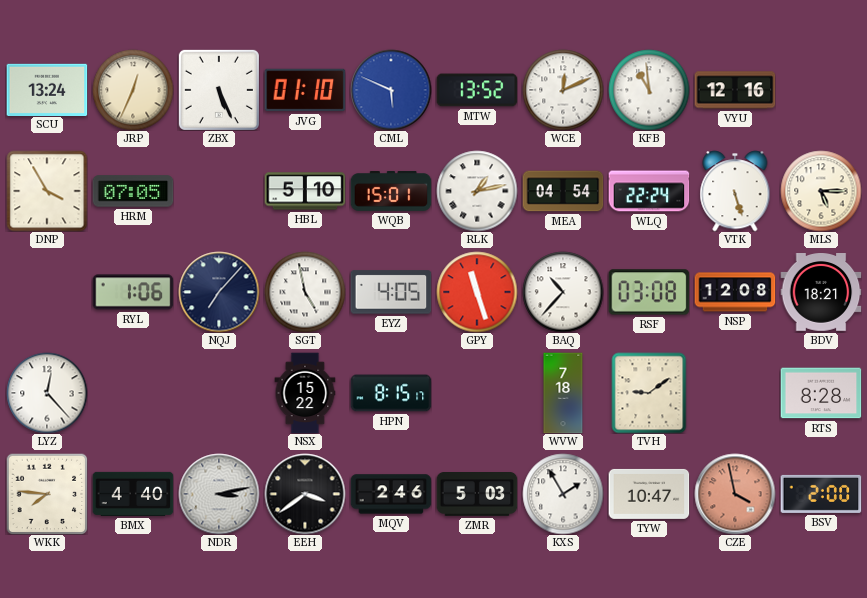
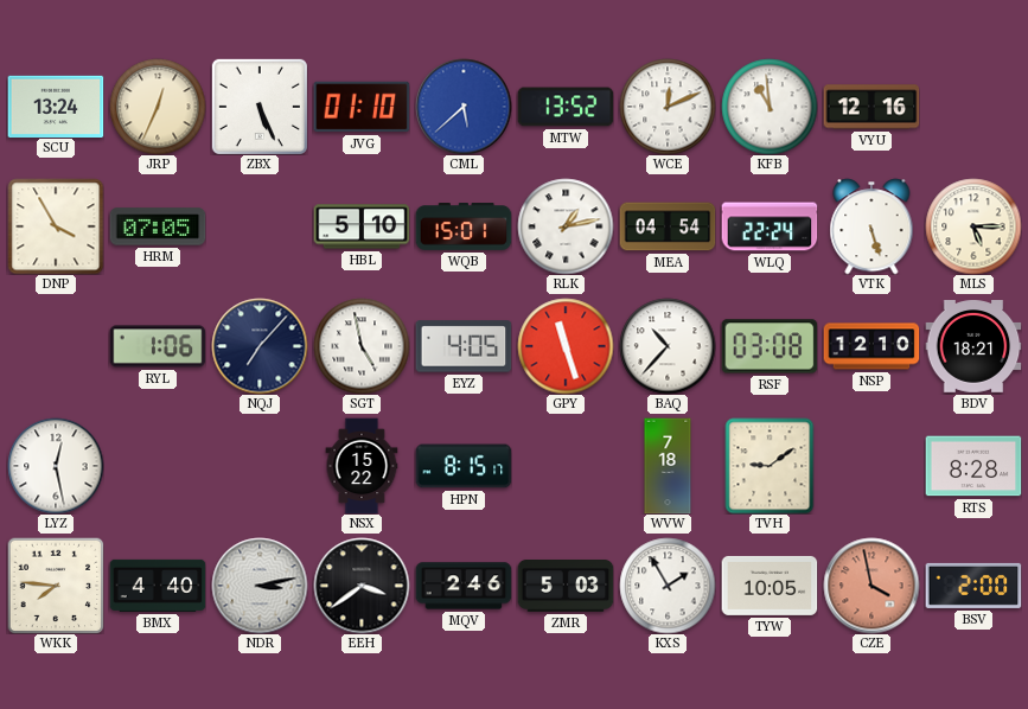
CML: 5:49 -> 5:38
NSP: 12:08 -> 12:10
LYZ: 12:23 -> 12:28
TYW: 10:47 -> 10:05
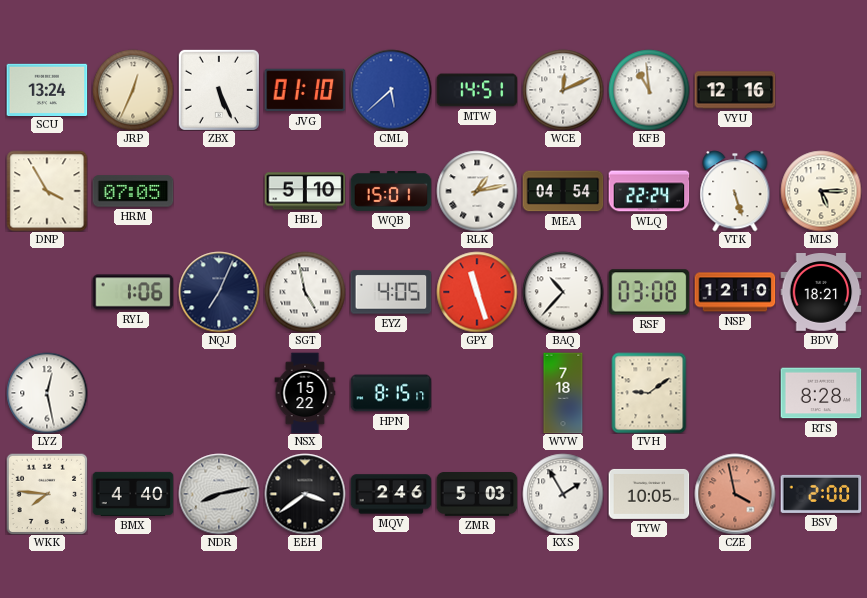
MTW: 13:52 -> 14:51
NQJ: 7:07 -> 7:04
NDR: 3:13 -> 8:13
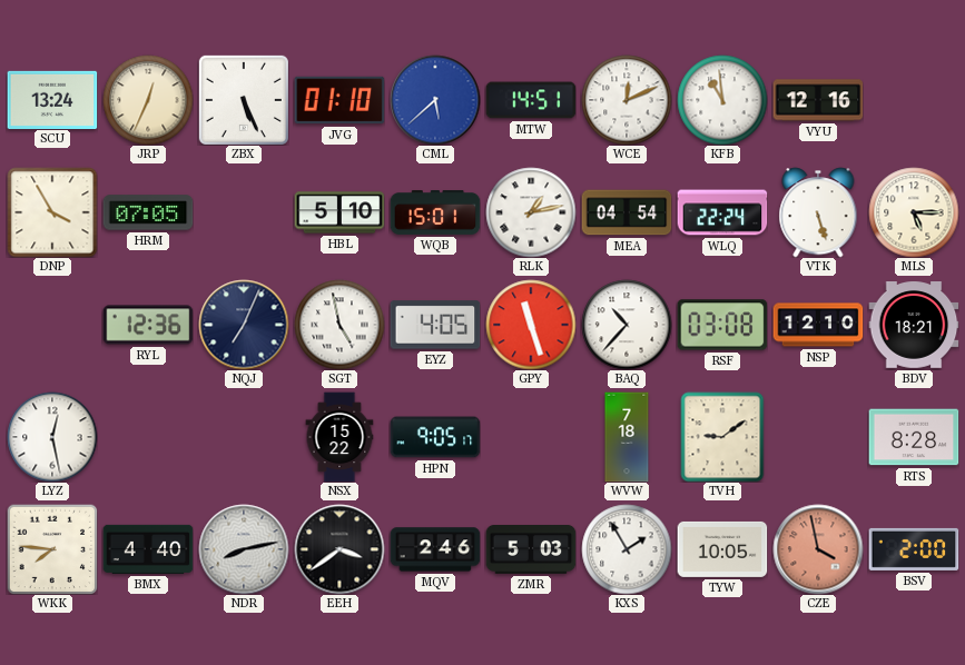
RYL: 1:06 -> 12:36
HPN: 8:15 -> 9:05
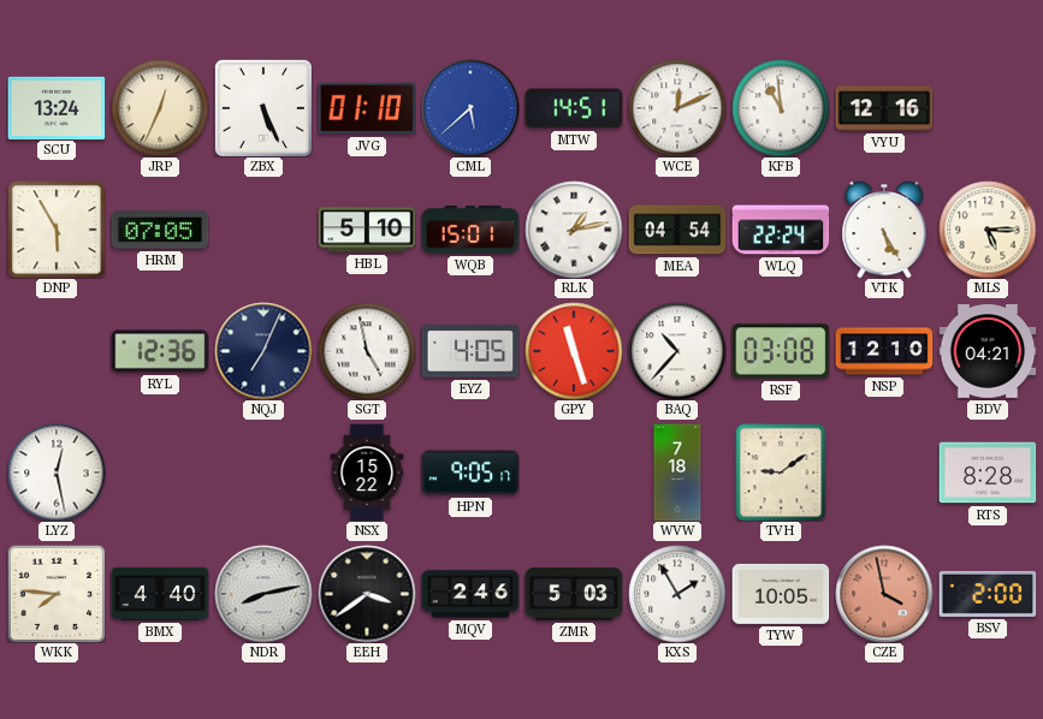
DNP: 3:55 -> 5:55
VTK: 5:27 -> 5:25
BDV: 18:21 -> 04:21
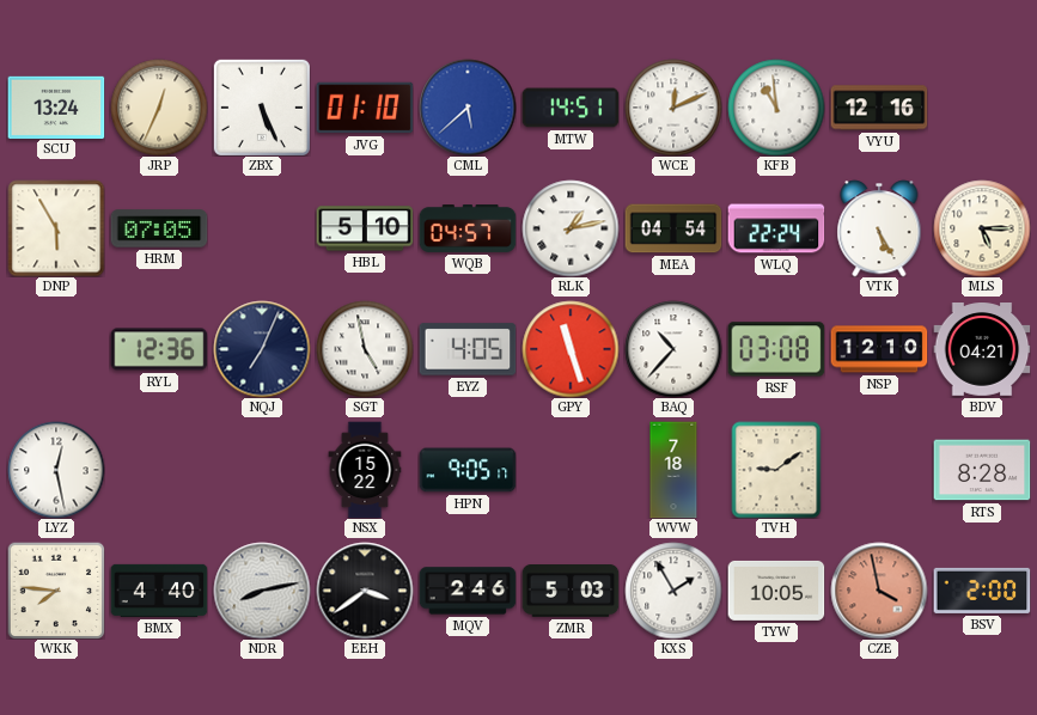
WQB: 15:01 -> 04:57
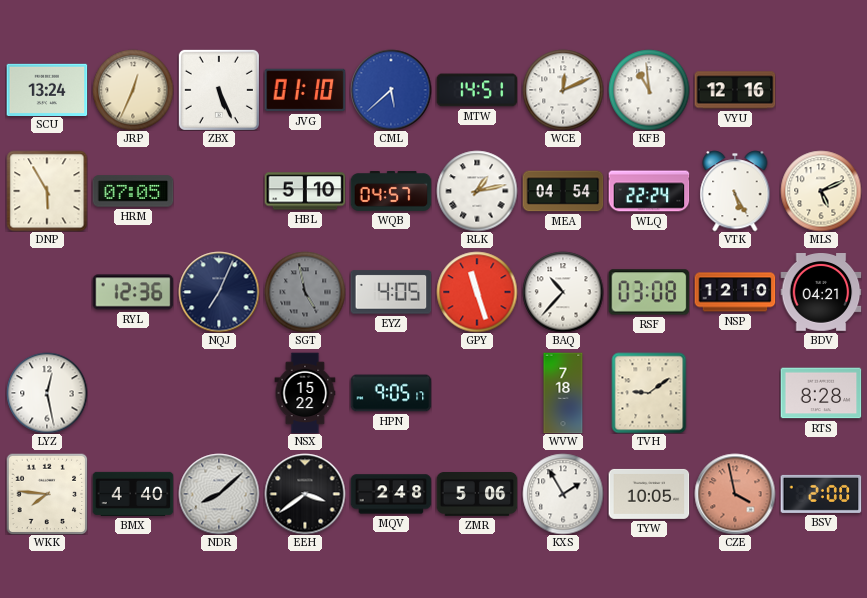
MLS: 5:15 -> 5:11
SGT dial: white -> grey
NDR: 8:13 -> 8:08
MQV: 2:46 -> 2:48
ZMR: 5:03 -> 5:06
